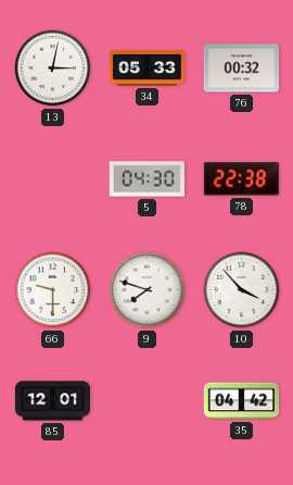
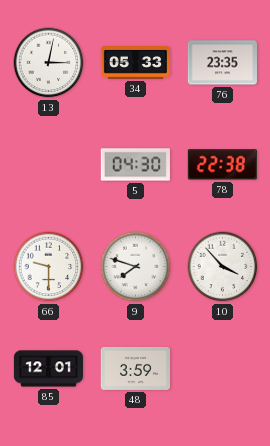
76: 00:32 -> 23:35
48: none -> 3:59
35: 04:42 -> none
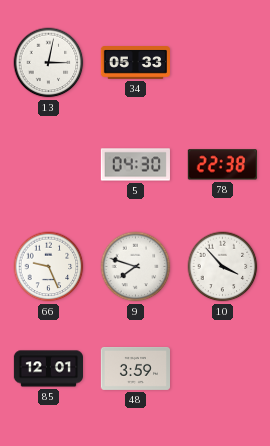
76: 23:35 -> none
66: 9:30 -> 9:26
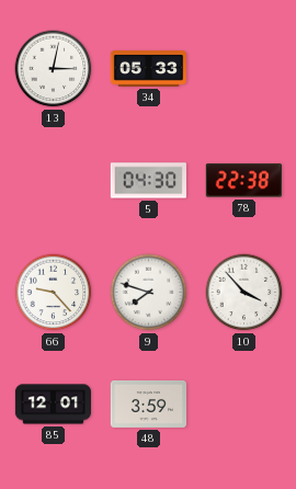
66: 9:26 -> 9:23
